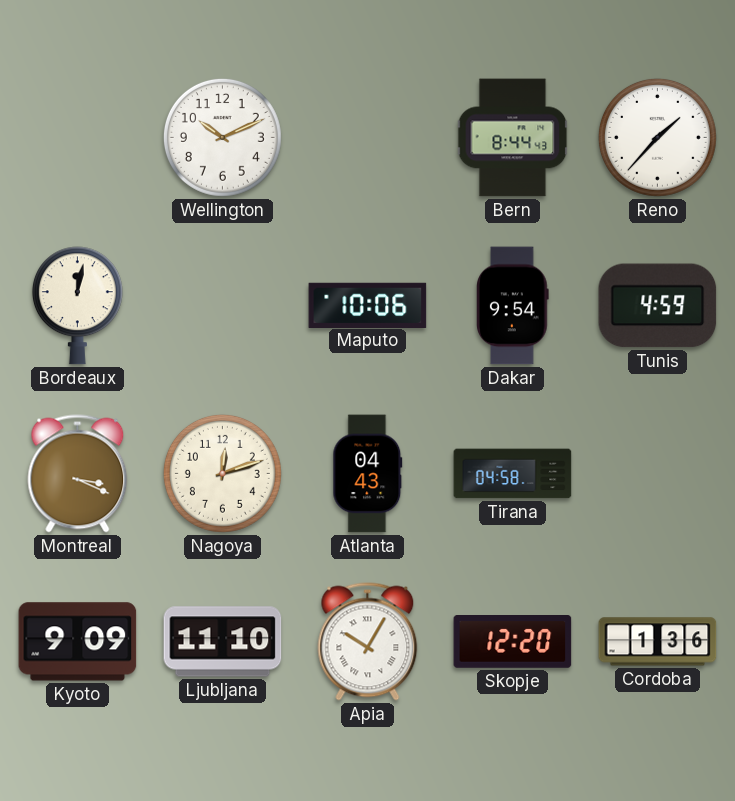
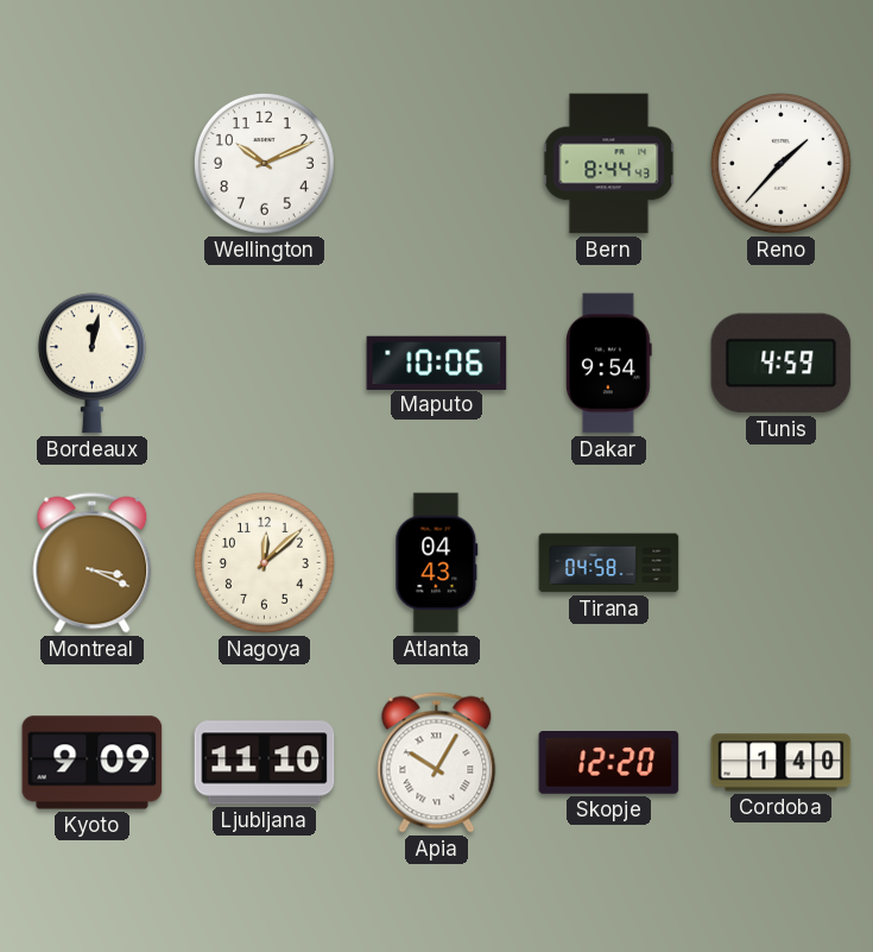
Nagoya: 12:12 -> 12:08
Cordoba: 1:36 -> 1:40
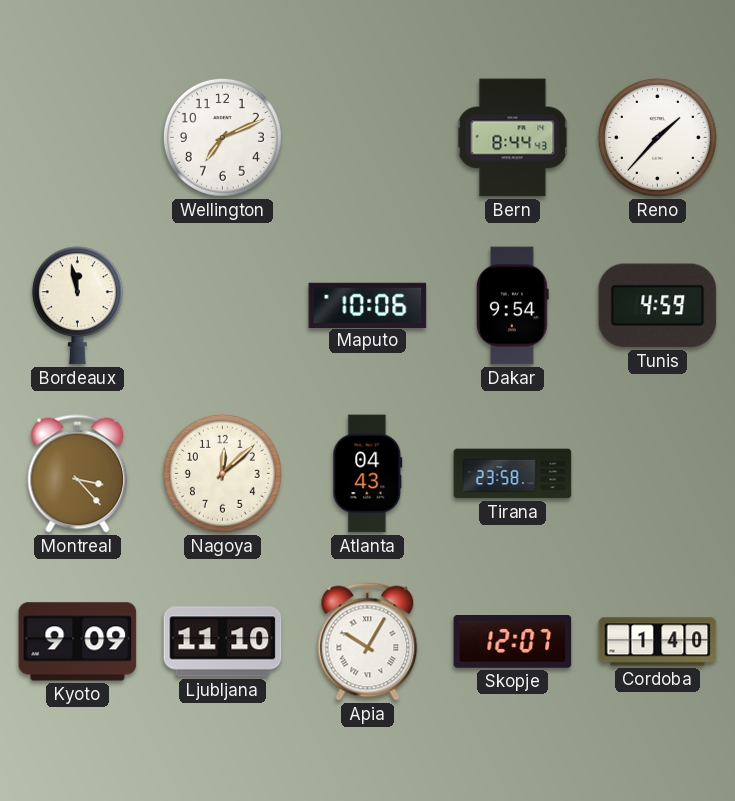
Wellington: 10:11 -> 7:11
Bordeaux: 12:02 -> 11:58
Montreal: 3:19 -> 3:23
Tirana: 04:58 -> 23:58
Skopje: 12:20 -> 12:07
